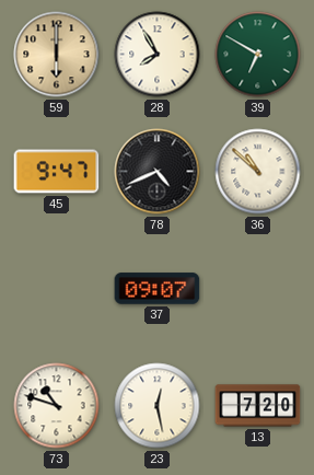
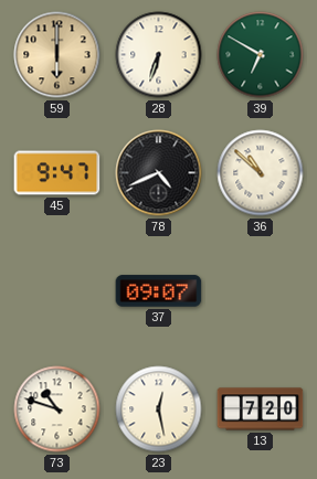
28: 7:55 -> 6:33
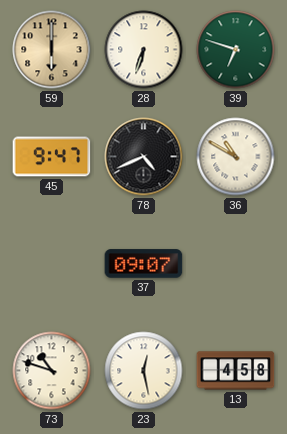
39: 6:50 -> 6:48
36: 10:52 -> 10:50
13: 7:20 -> 4:58
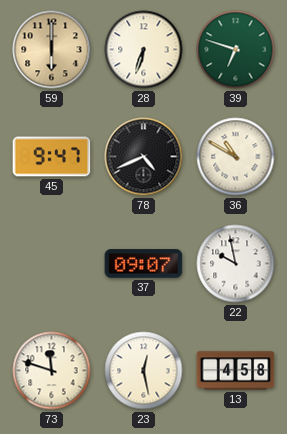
22: none -> 9:58
73: 10:48 -> 11:48
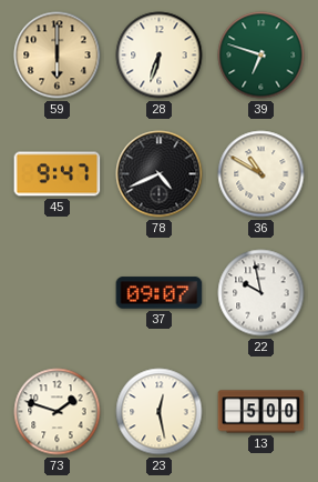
73: 11:48 -> 1:48
13: 4:58 -> 5:00
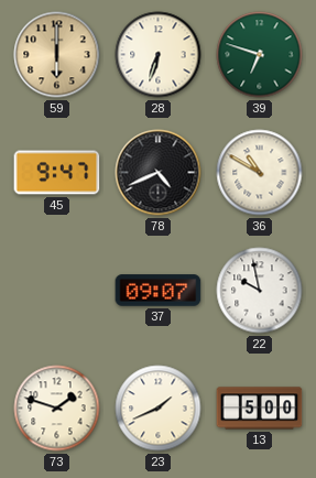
23: 12:28 -> 1:41
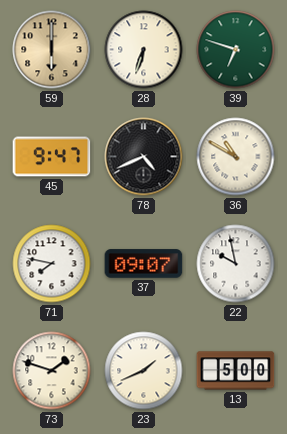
71: none -> 7:47
